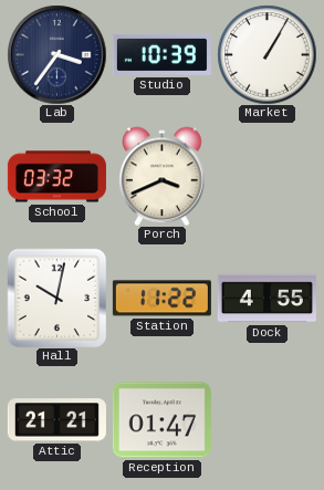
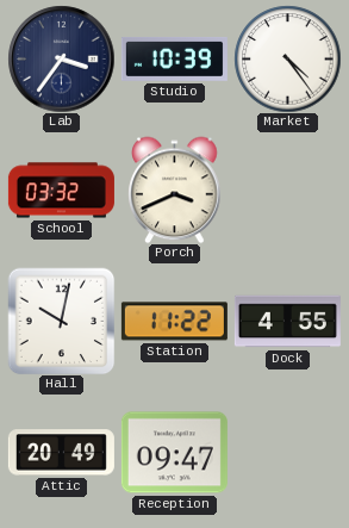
Market: 1:05 -> 4:24
Attic: 21:21 -> 20:49
Reception: 01:47 -> 09:47
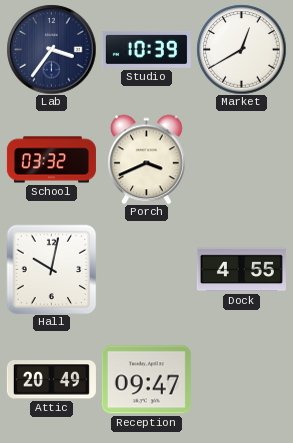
Market: 4:24 -> 12:40
Station: 11:22 -> none
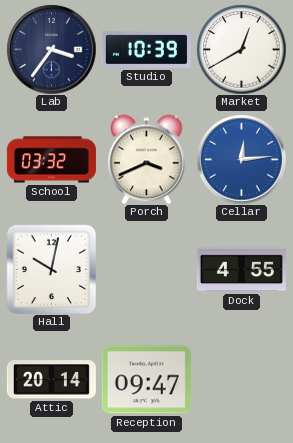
Cellar: none -> 12:14
Attic: 20:49 -> 20:14
